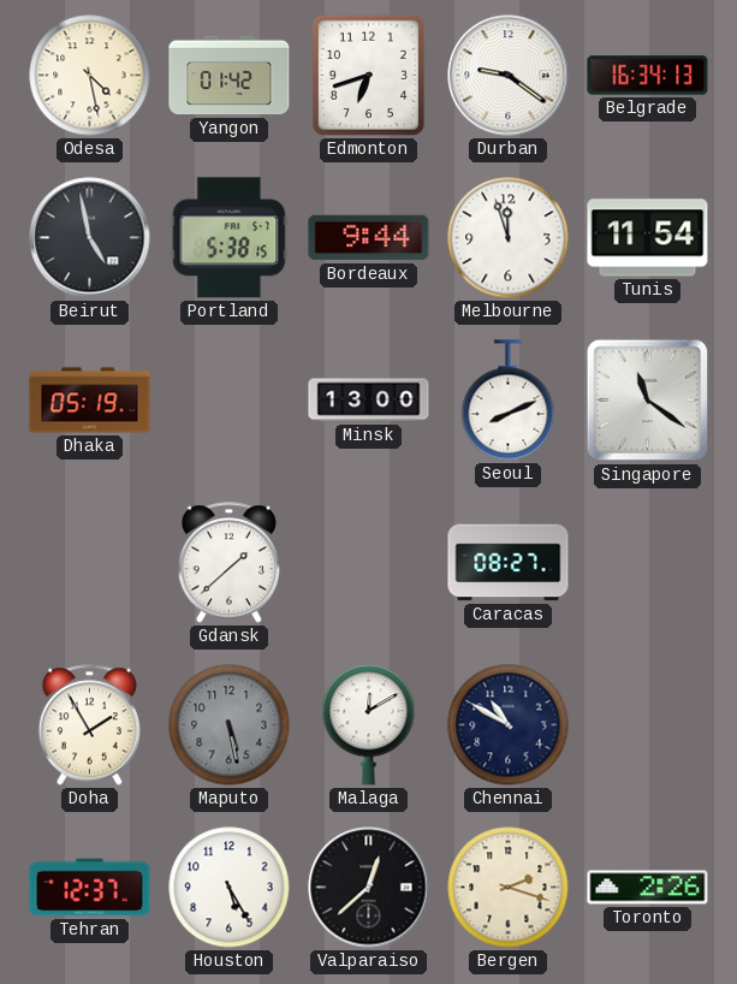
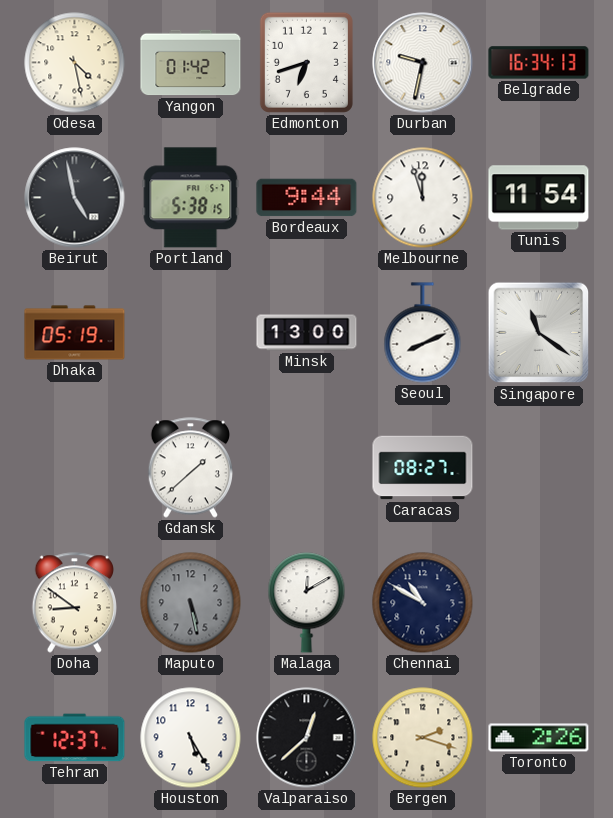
Durban: 9:21 -> 9:32
Doha: 1:55 -> 8:51
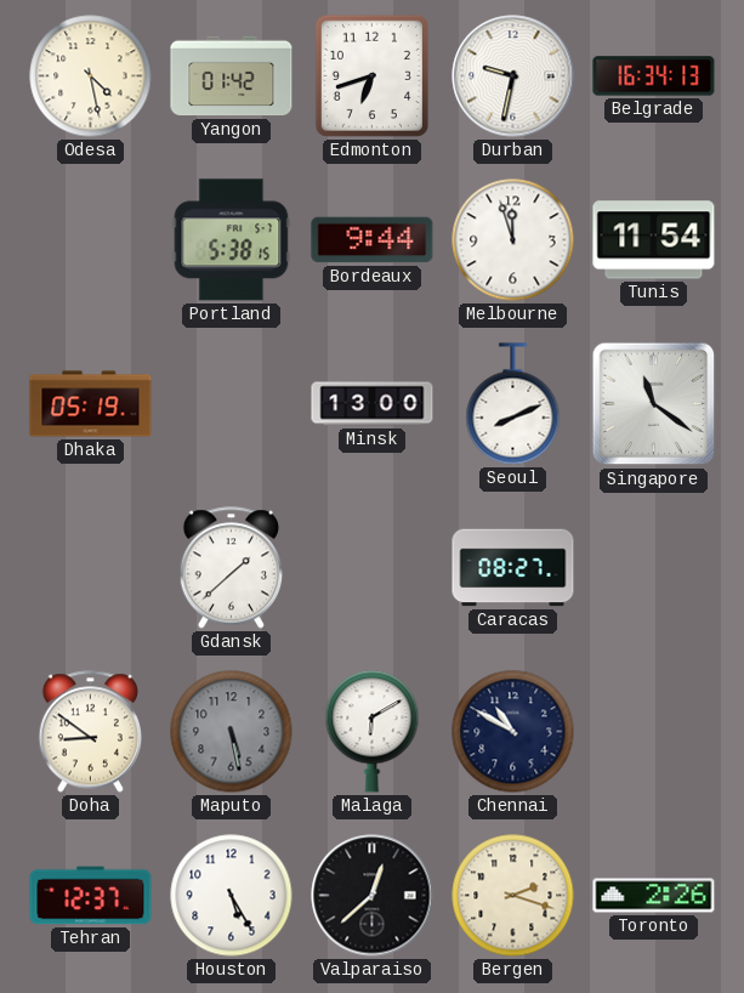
Beirut: 4:58 -> none
Malaga: 12:10 -> 6:10
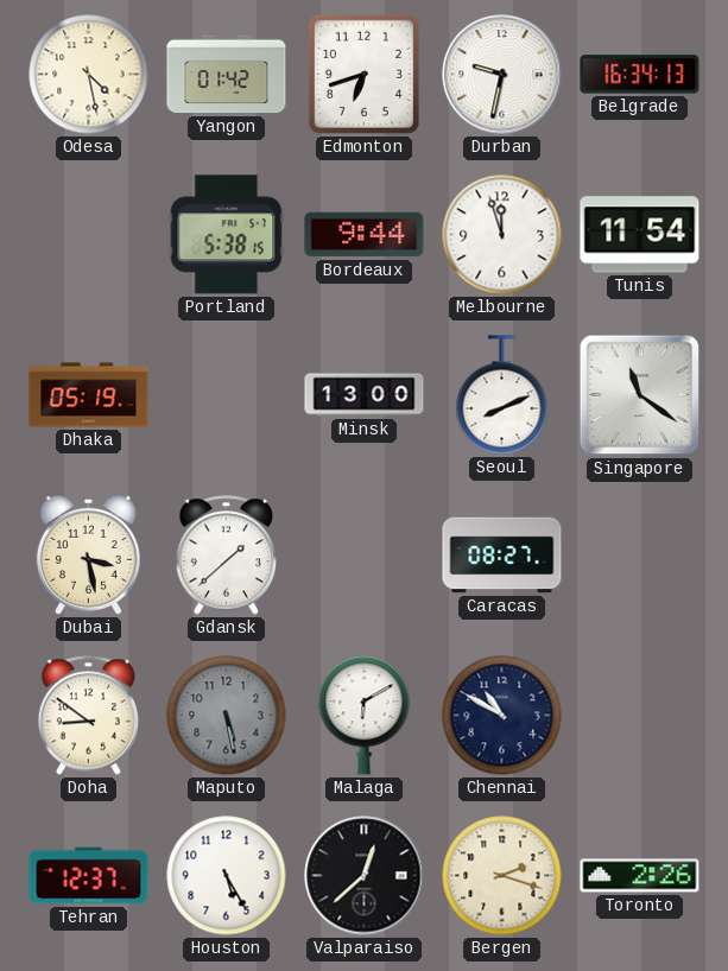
Dubai: none -> 3:28
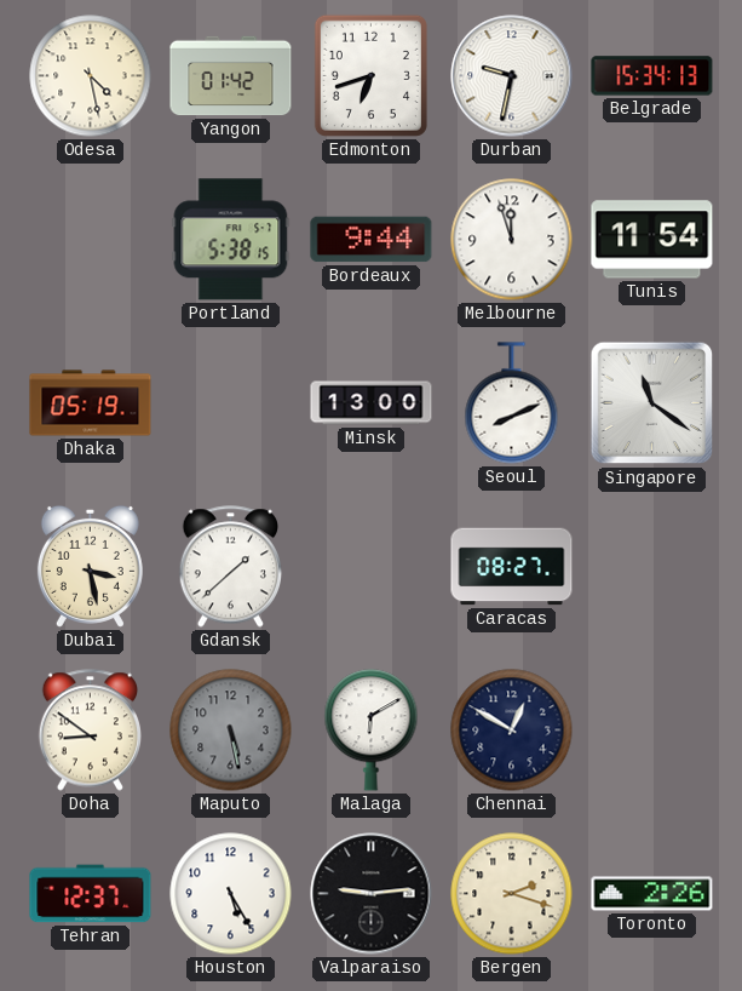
Belgrade: 16:34 -> 15:34
Chennai: 10:50 -> 12:50
Valparaiso: 12:38 -> 9:14
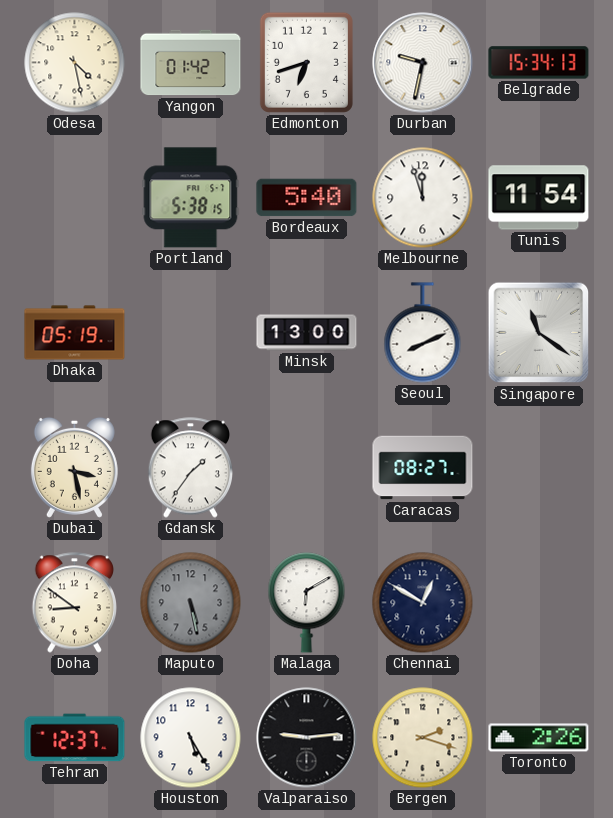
Bordeaux: 9:44 -> 5:40
Gdansk: 1:38 -> 1:36
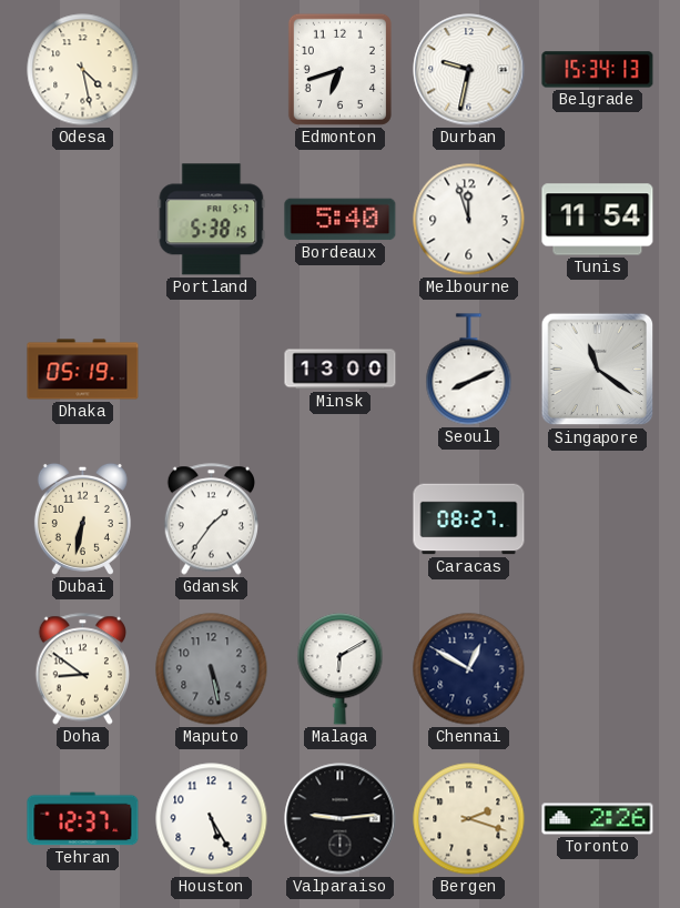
Yangon: 01:42 -> none
Dubai: 3:28 -> 6:32
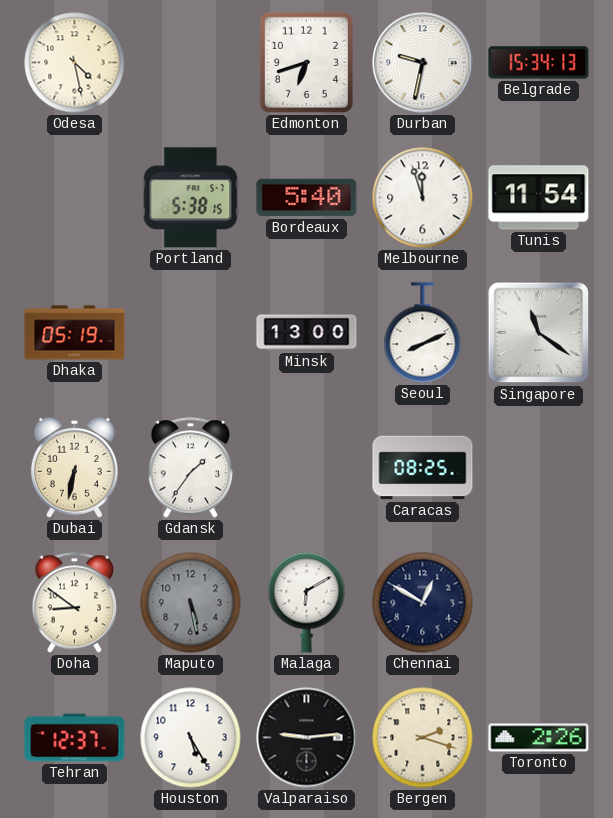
Caracas: 08:27 -> 08:25
